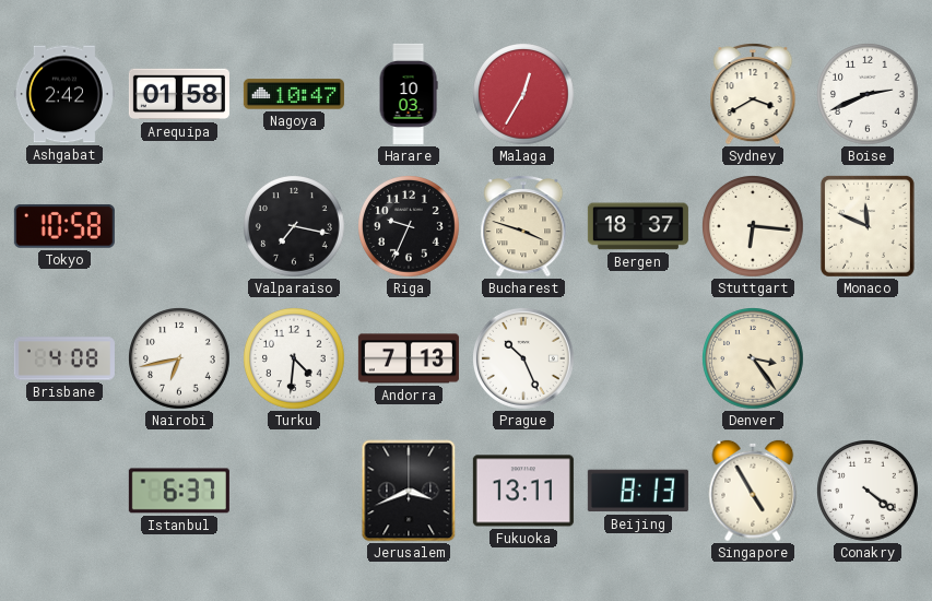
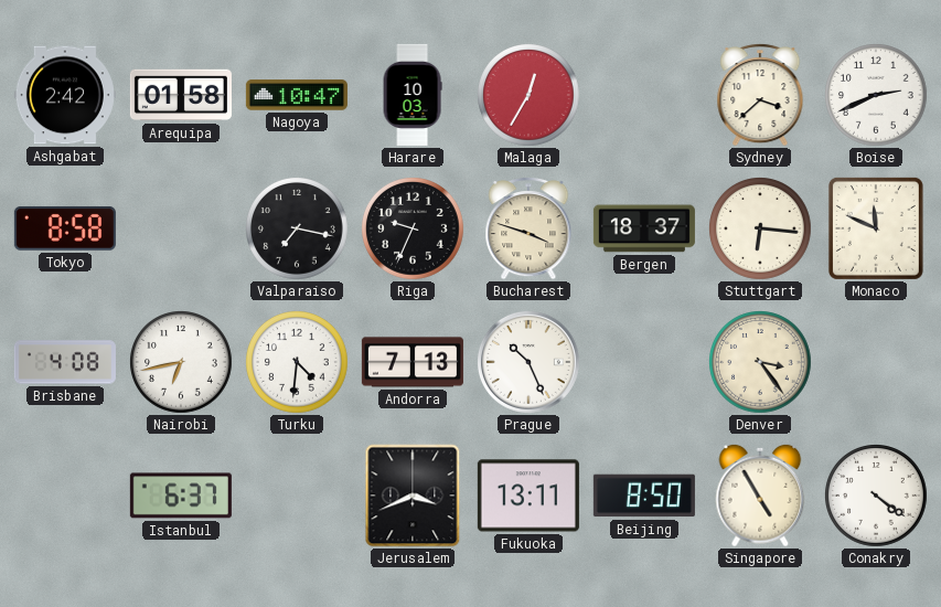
Sydney: 3:40 -> 3:38
Tokyo: 10:58 -> 8:58
Beijing: 8:13 -> 8:50
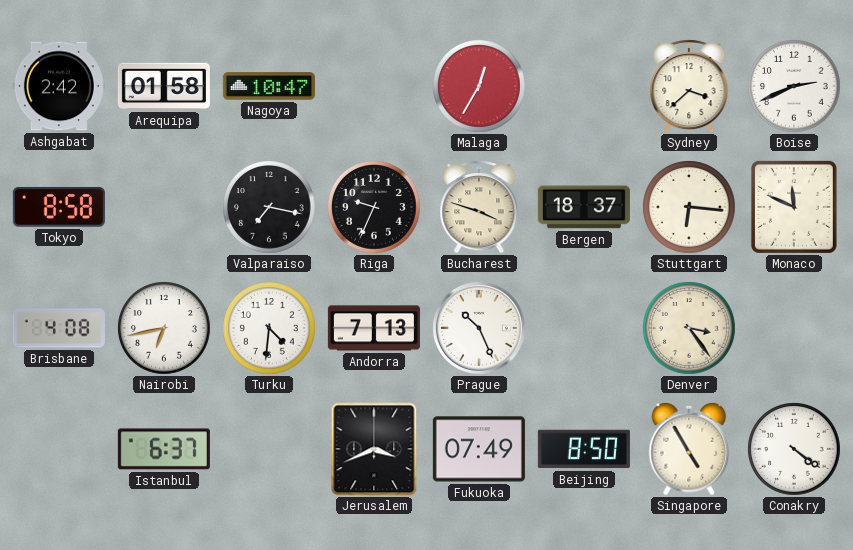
Harare: 10:03 -> none
Fukuoka: 13:11 -> 07:49
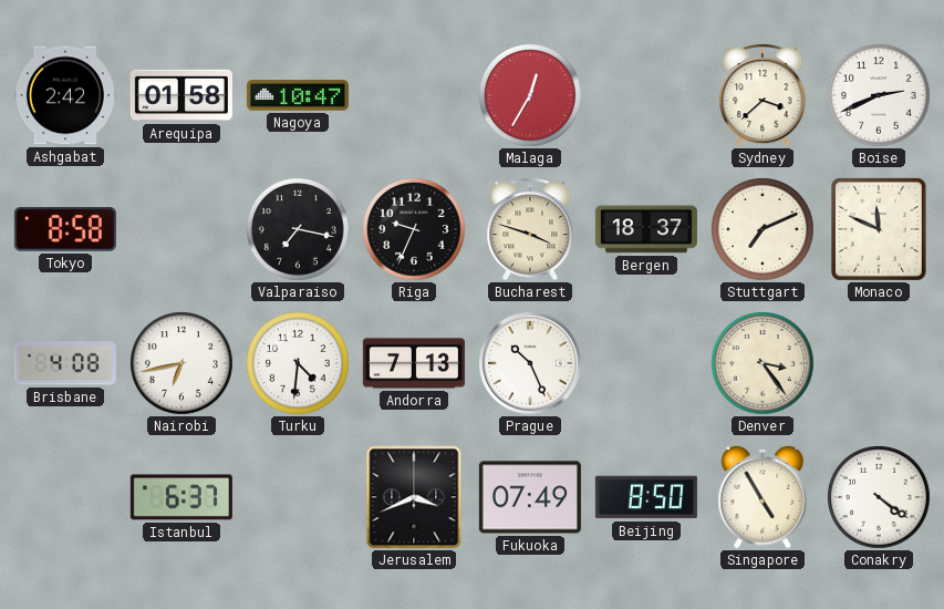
Stuttgart: 6:16 -> 7:11
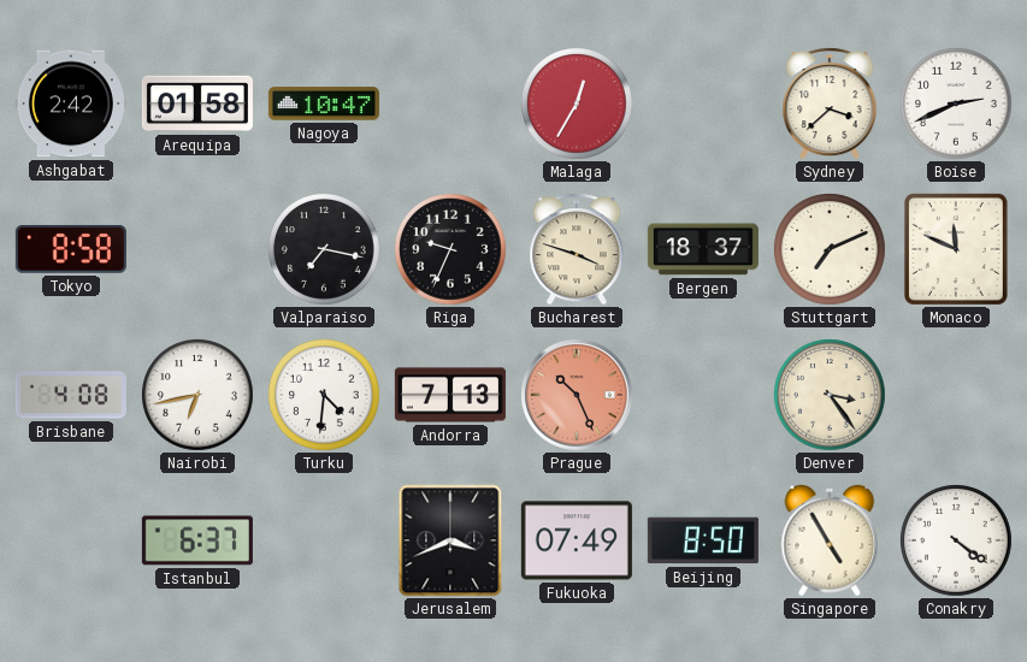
Prague dial: white -> salmon
